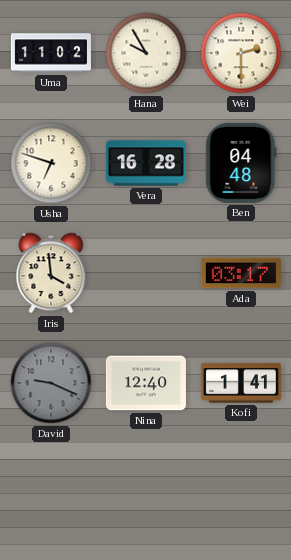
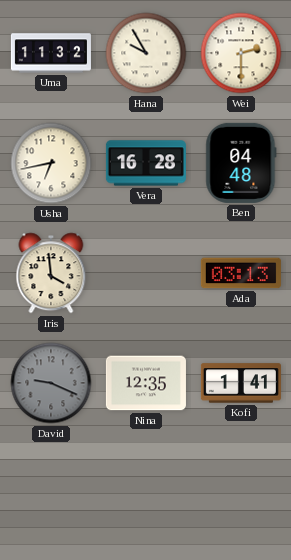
Uma: 11:02 -> 11:32
Usha: 6:48 -> 6:43
Ada: 03:17 -> 03:13
Nina: 12:40 -> 12:35
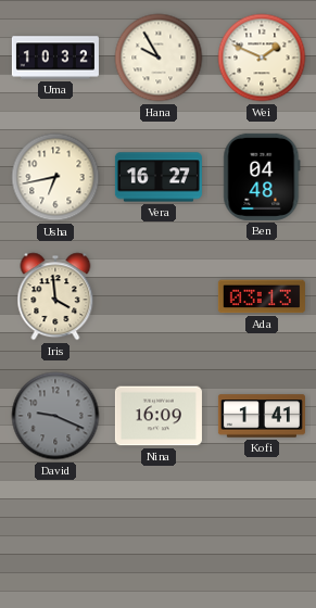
Uma: 11:32 -> 10:32
Wei: 2:30 -> 1:49
Vera: 16:28 -> 16:27
Nina: 12:35 -> 16:09
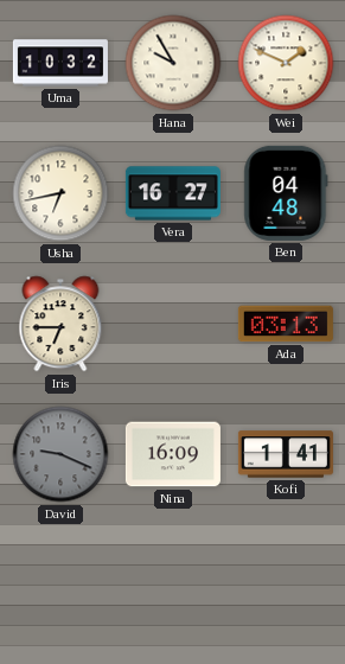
Iris: 3:59 -> 6:45
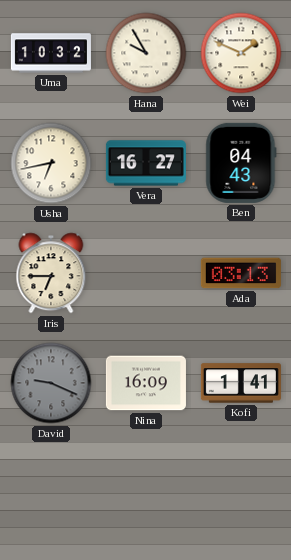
Ben: 04:48 -> 04:43
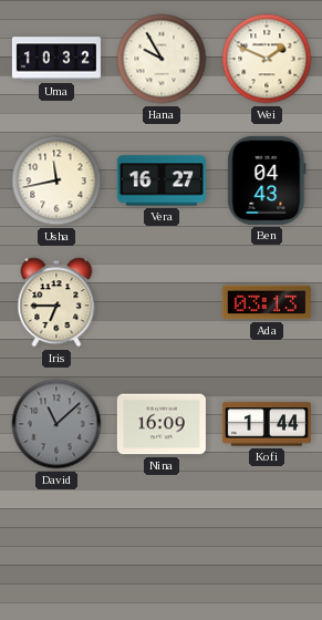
Usha: 6:43 -> 11:43
David: 9:19 -> 11:08
Kofi: 1:41 -> 1:44
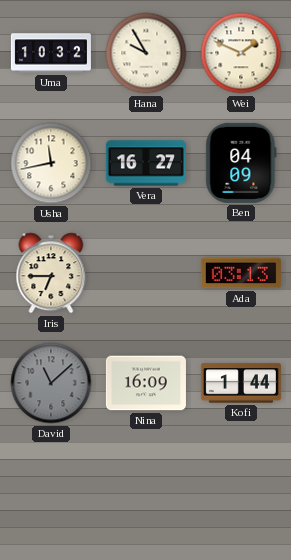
Ben: 04:43 -> 04:09
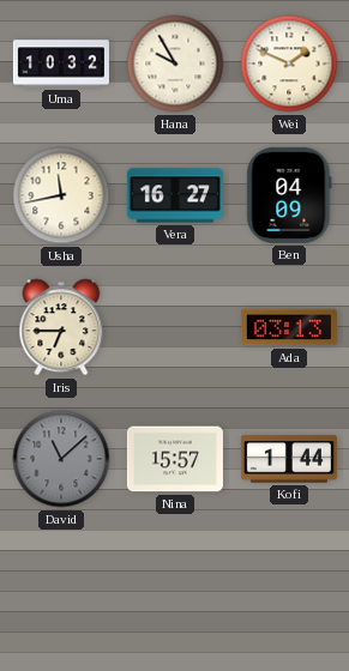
Nina: 16:09 -> 15:57
